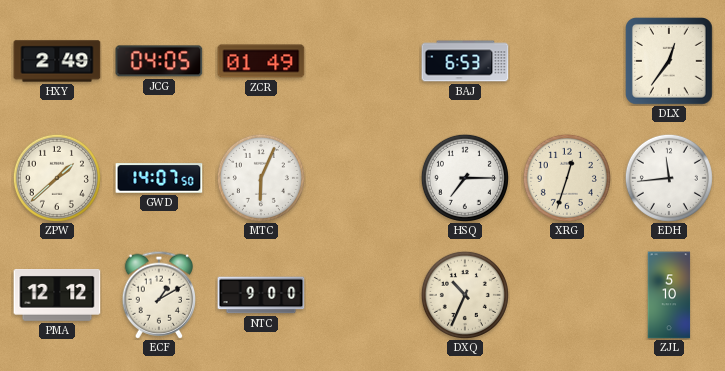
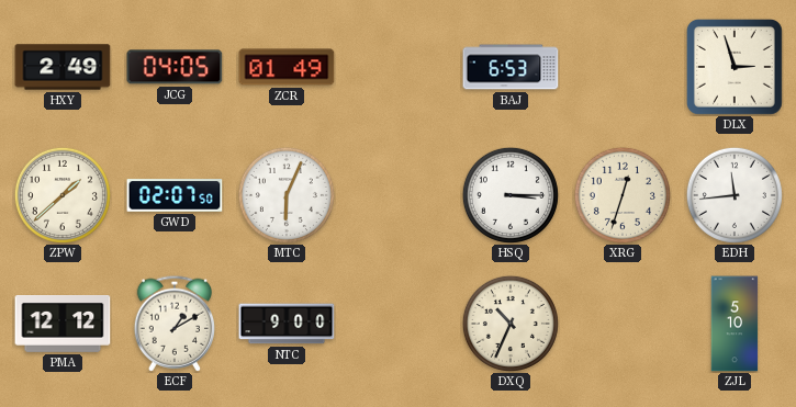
DLX: 12:36 -> 2:57
GWD: 14:07 -> 02:07
HSQ: 7:15 -> 3:15
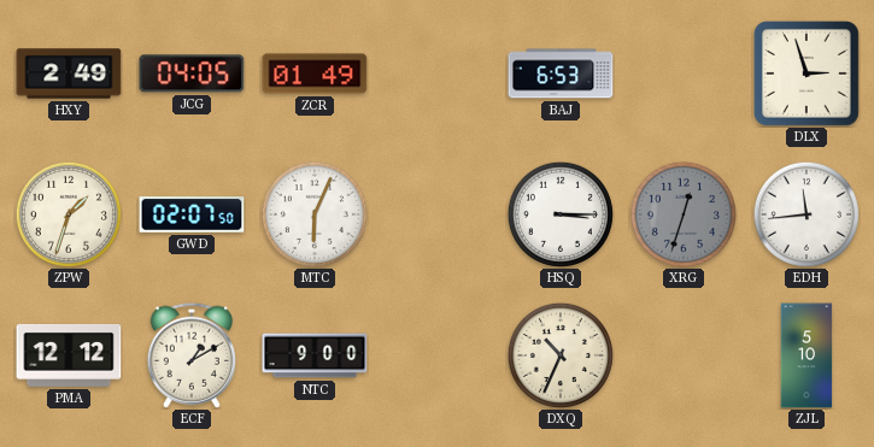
ZPW: 1:38 -> 1:33
XRG dial: cream -> grey
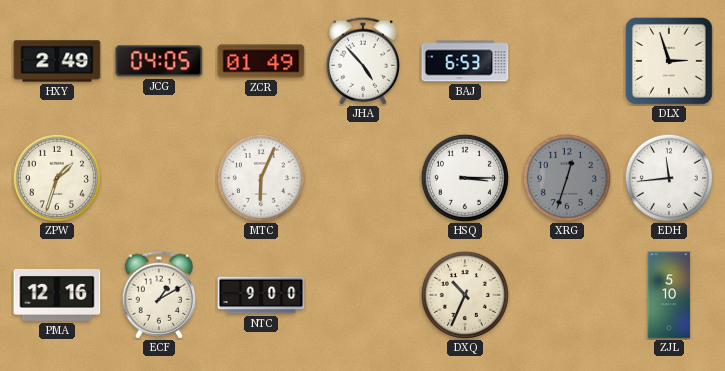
JHA: none -> 4:53
GWD: 02:07 -> none
PMA: 12:12 -> 12:16
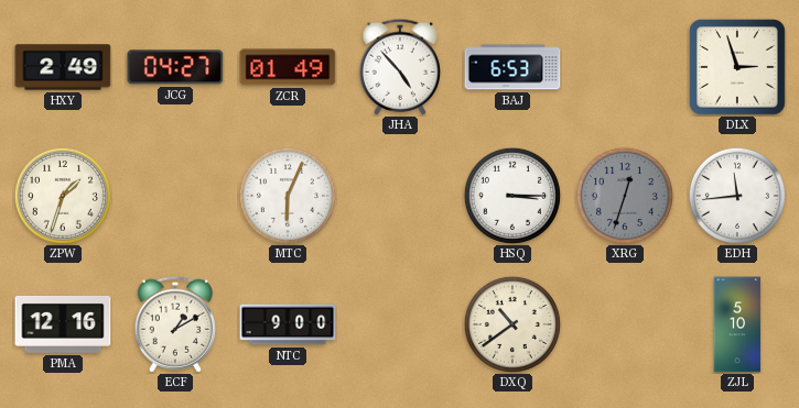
JCG: 04:05 -> 04:27
DXQ: 10:34 -> 10:39
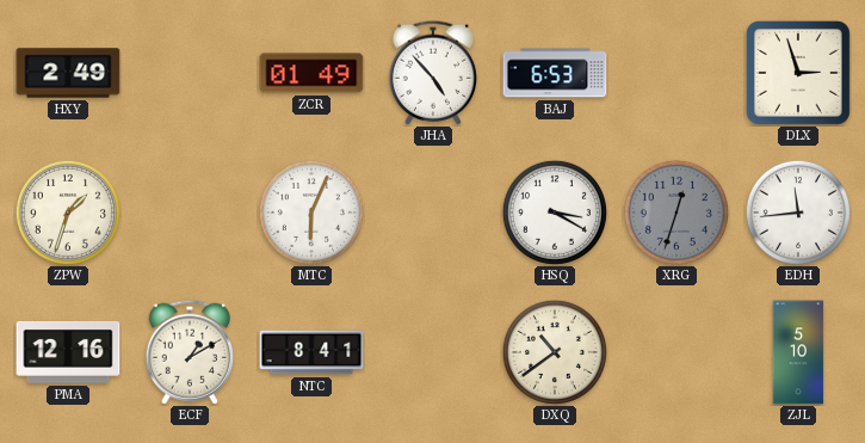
JCG: 04:27 -> none
HSQ: 3:15 -> 3:20
NTC: 9:00 -> 8:41
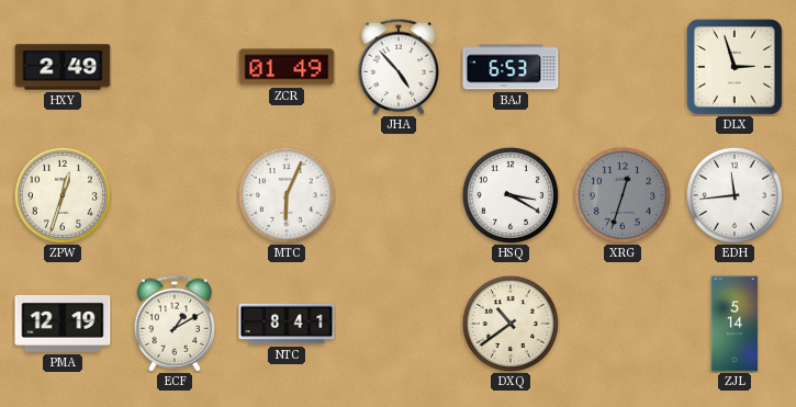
ZPW: 1:33 -> 12:33
PMA: 12:16 -> 12:19
ZJL: 5:10 -> 5:14
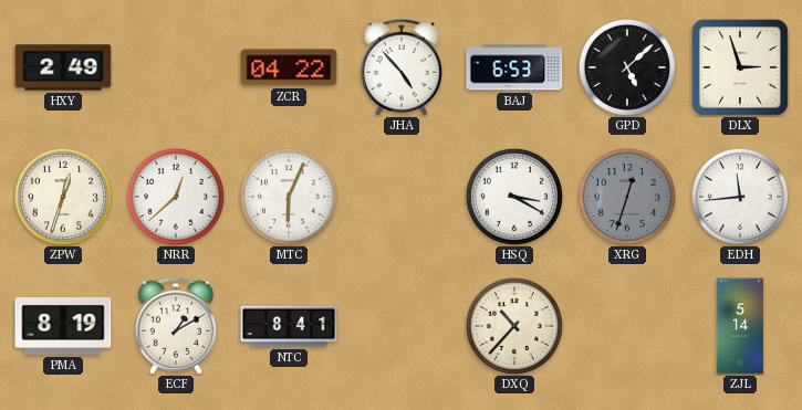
ZCR: 01:49 -> 04:22
GPD: none -> 5:08
NRR: none -> 12:38
PMA: 12:19 -> 8:19
DXQ: 10:39 -> 10:37
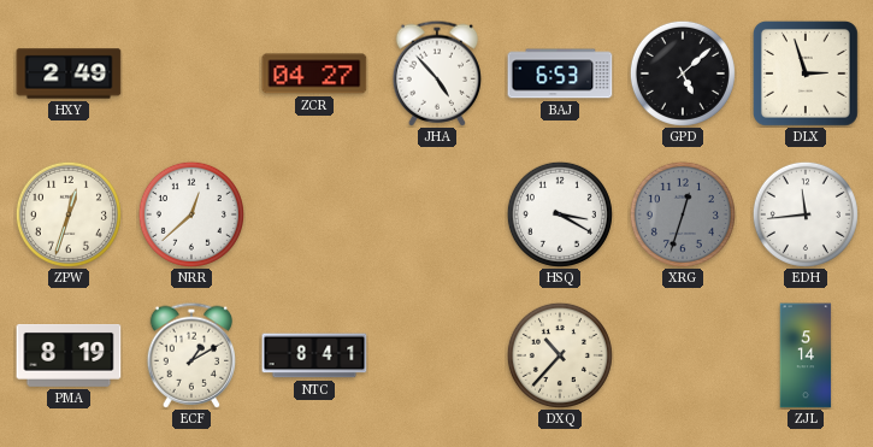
ZCR: 04:22 -> 04:27
MTC: 6:04 -> none
